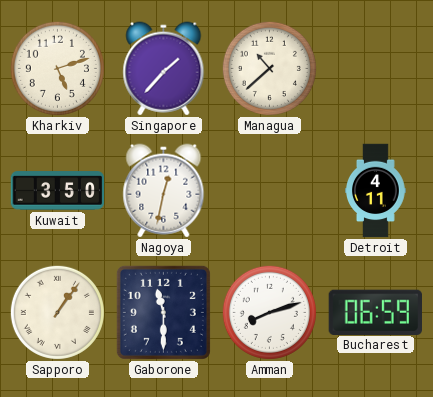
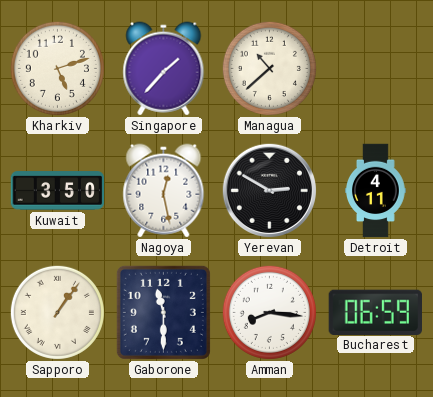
Nagoya: 12:32 -> 12:28
Yerevan: none -> 2:50
Amman: 8:12 -> 8:16
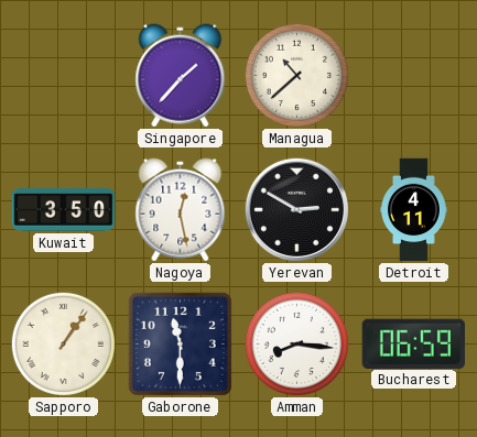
Kharkiv: 5:12 -> none
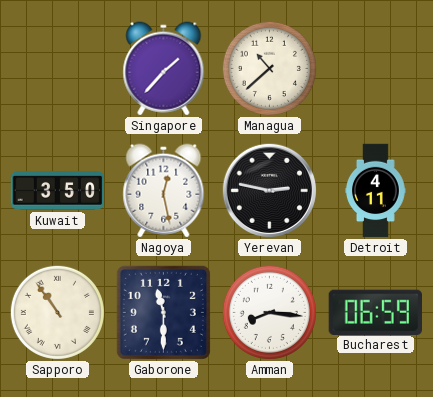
Yerevan: 2:50 -> 2:47
Sapporo: 1:06 -> 10:54
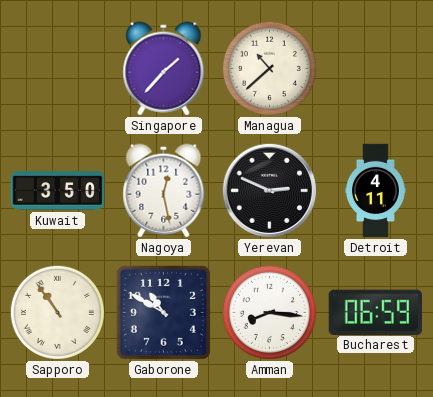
Yerevan: 2:47 -> 2:49
Gaborone: 11:30 -> 10:50
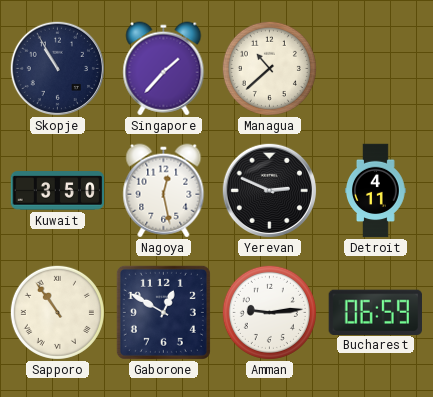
Skopje: none -> 10:55
Gaborone: 10:50 -> 12:50
Amman: 8:16 -> 9:14
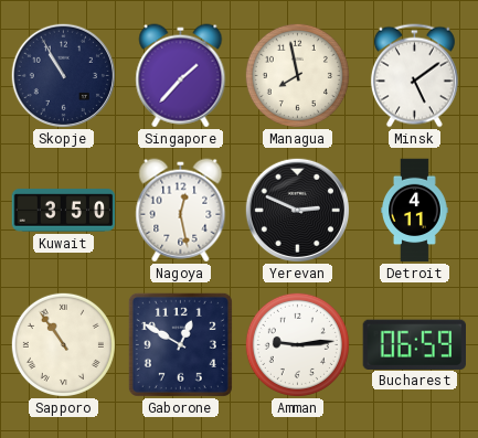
Managua: 10:38 -> 7:58
Minsk: none -> 5:09
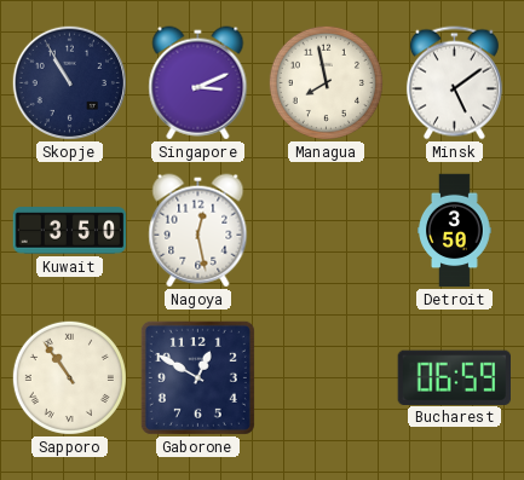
Singapore: 1:37 -> 3:11
Yerevan: 2:49 -> none
Detroit: 4:11 -> 3:50
Amman: 9:14 -> none
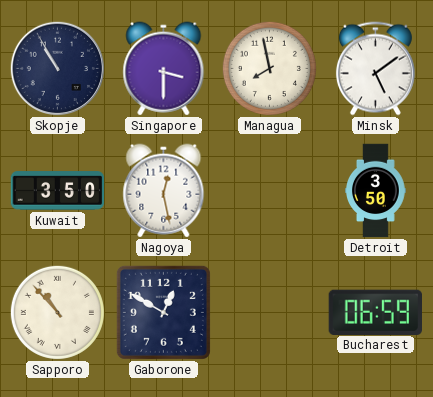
Singapore: 3:11 -> 3:30
Sapporo: 10:54 -> 10:53
